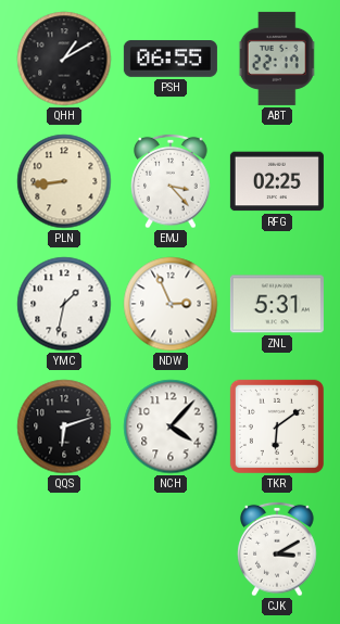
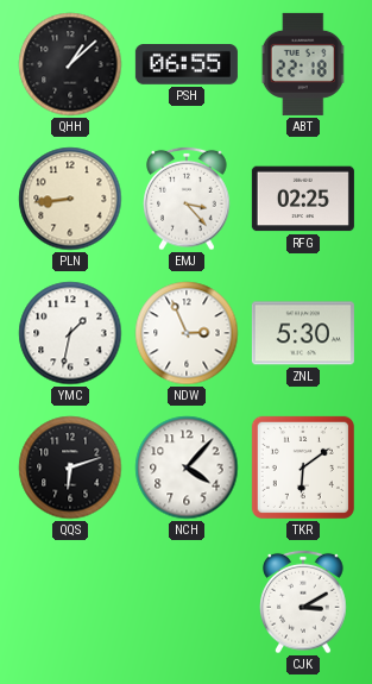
QHH: 1:10 -> 1:08
ABT: 22:17 -> 22:18
ZNL: 5:31 -> 5:30
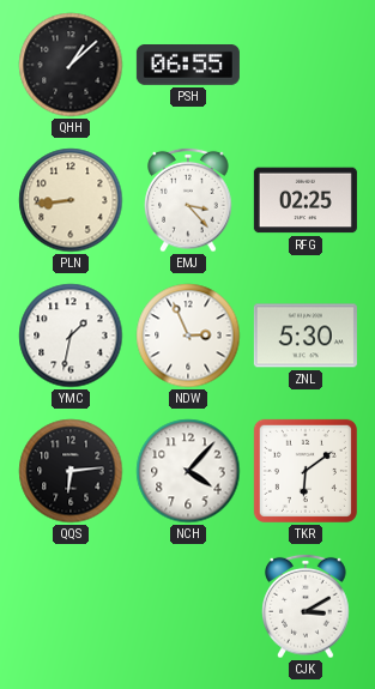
ABT: 22:18 -> none
QQS: 6:12 -> 6:14
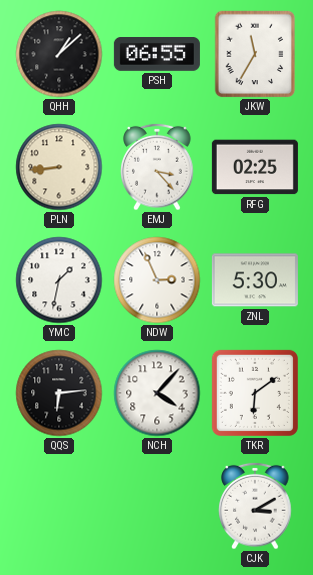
JKW: none -> 11:35
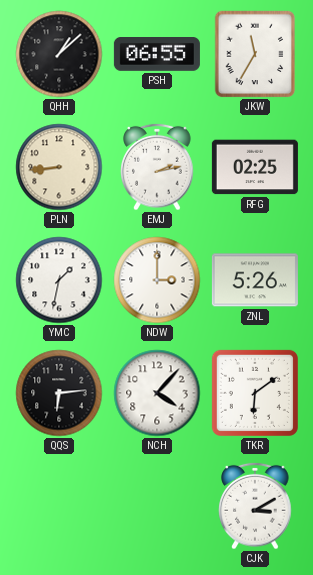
EMJ: 3:23 -> 2:13
NDW: 2:56 -> 3:00
ZNL: 5:30 -> 5:26
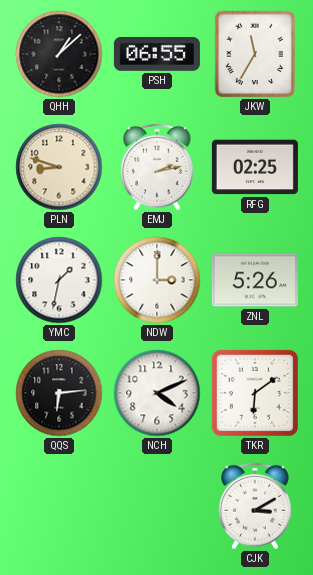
PLN: 8:44 -> 8:48
NCH: 4:07 -> 4:11
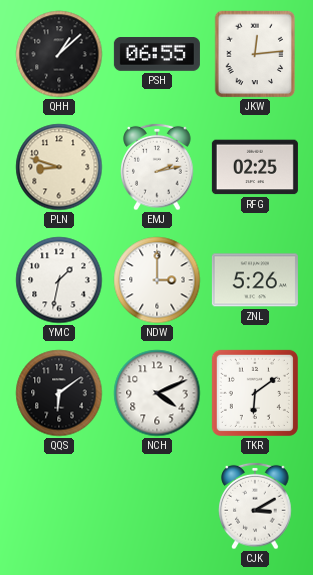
JKW: 11:35 -> 12:14
QQS: 6:14 -> 6:09
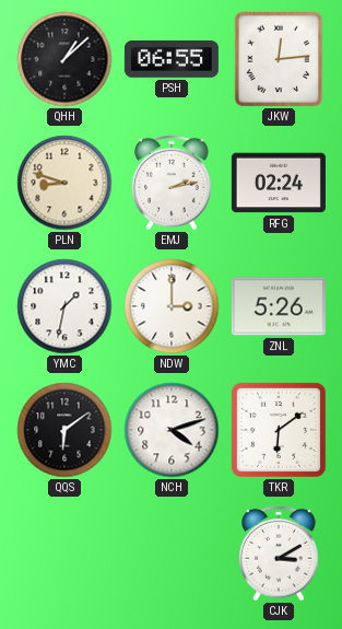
RFG: 02:25 -> 02:24
NCH: 4:11 -> 4:12
